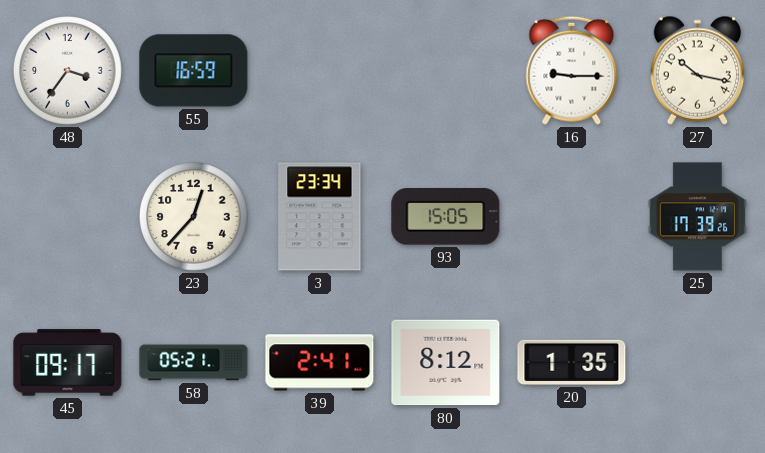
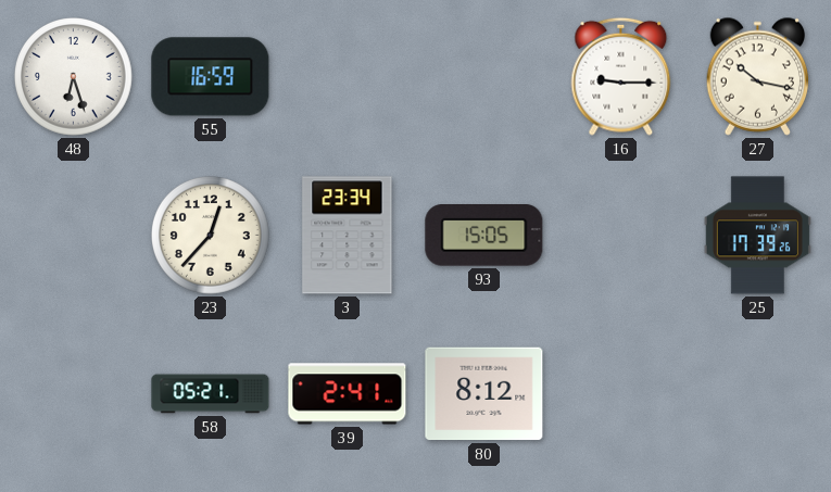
48: 3:36 -> 6:27
45: 09:17 -> none
20: 1:35 -> none
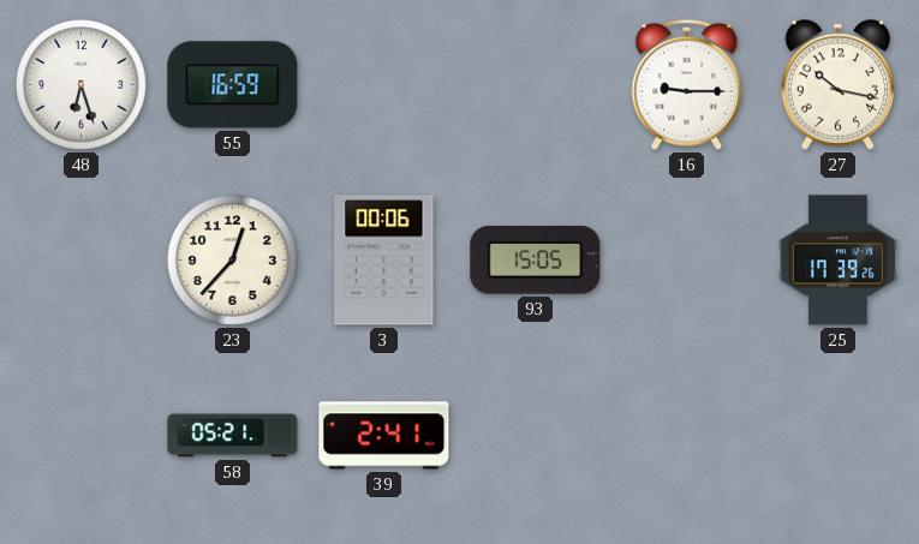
3: 23:34 -> 00:06
80: 8:12 -> none
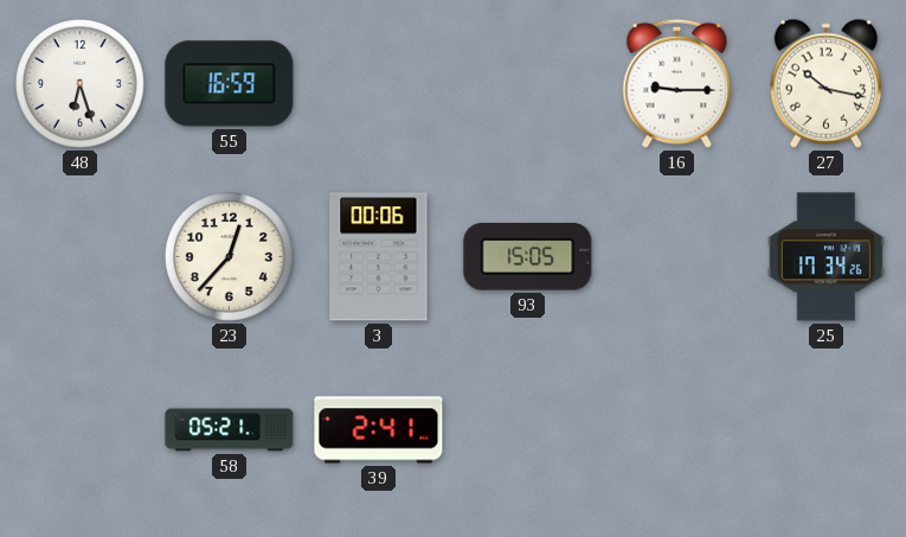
25: 17:39 -> 17:34
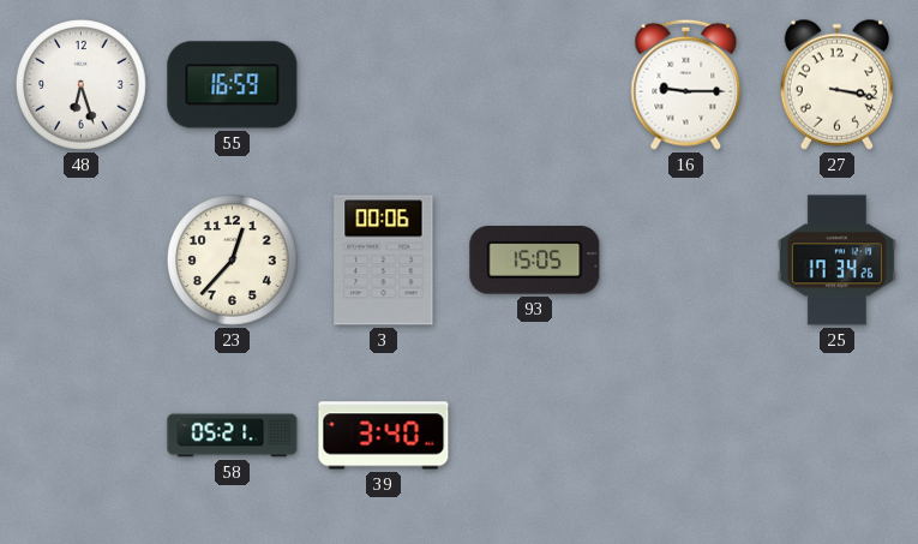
27: 10:17 -> 3:17
39: 2:41 -> 3:40
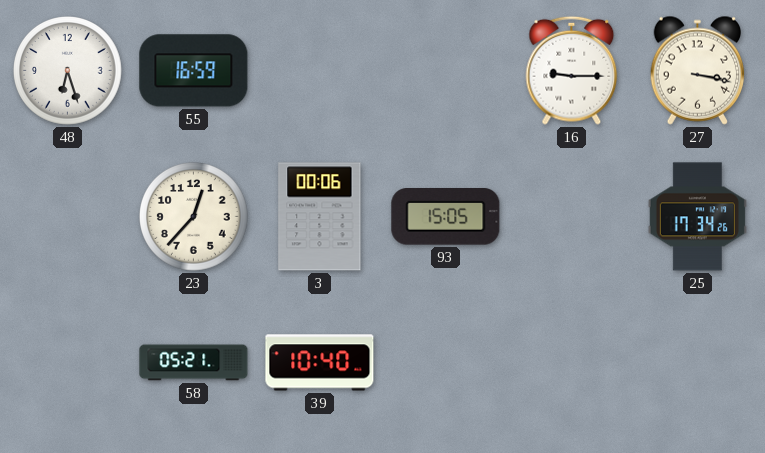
39: 3:40 -> 10:40
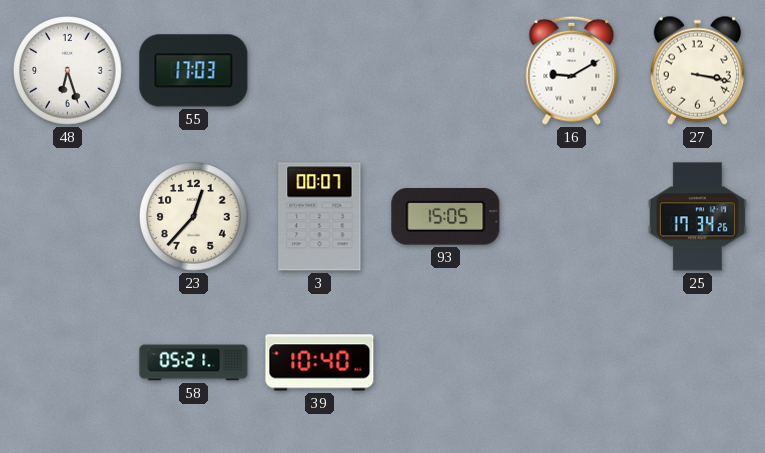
55: 16:59 -> 17:03
16: 9:15 -> 9:10
3: 00:06 -> 00:07
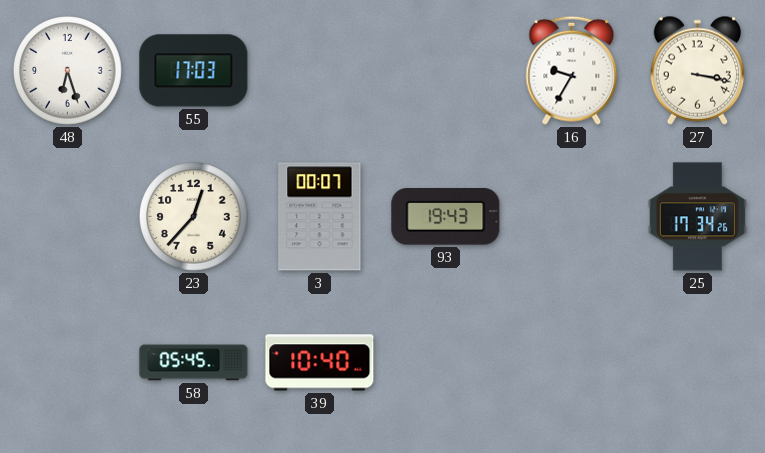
16: 9:10 -> 9:35
93: 15:05 -> 19:43
58: 05:21 -> 05:45
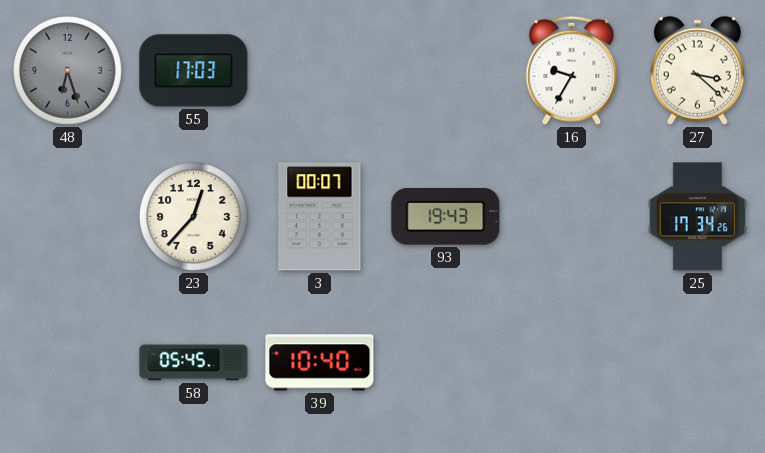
48 dial: white -> grey
27: 3:17 -> 3:22
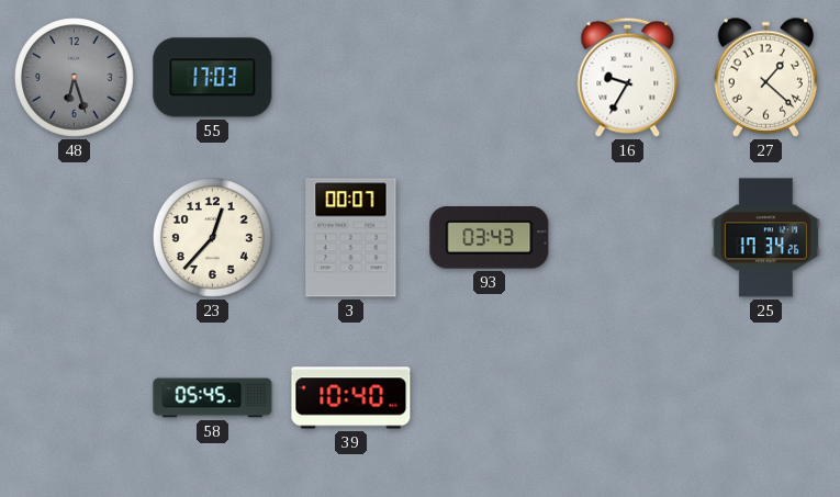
27: 3:22 -> 1:22
93: 19:43 -> 03:43
